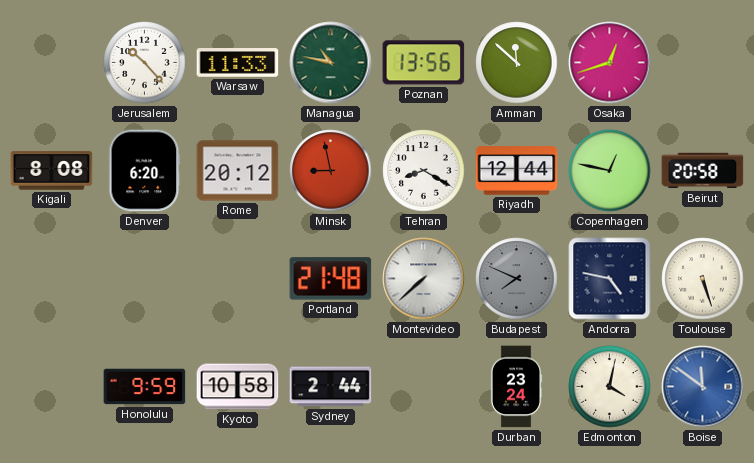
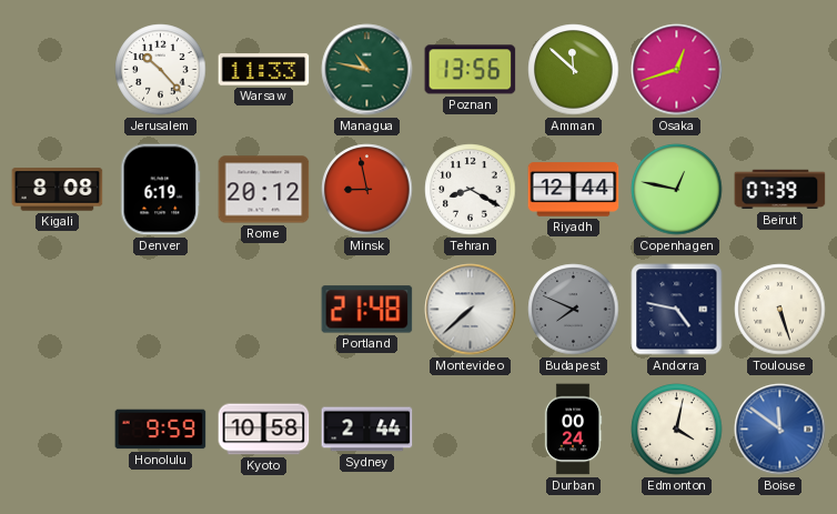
Denver: 6:20 -> 6:19
Beirut: 20:58 -> 07:39
Durban: 23:24 -> 00:24
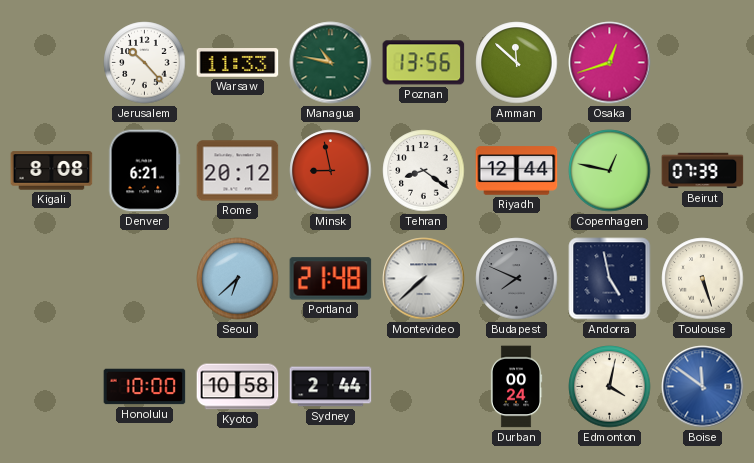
Denver: 6:19 -> 6:21
Tehran: 8:20 -> 8:21
Seoul: none -> 6:38
Andorra: 4:47 -> 4:58
Honolulu: 9:59 -> 10:00
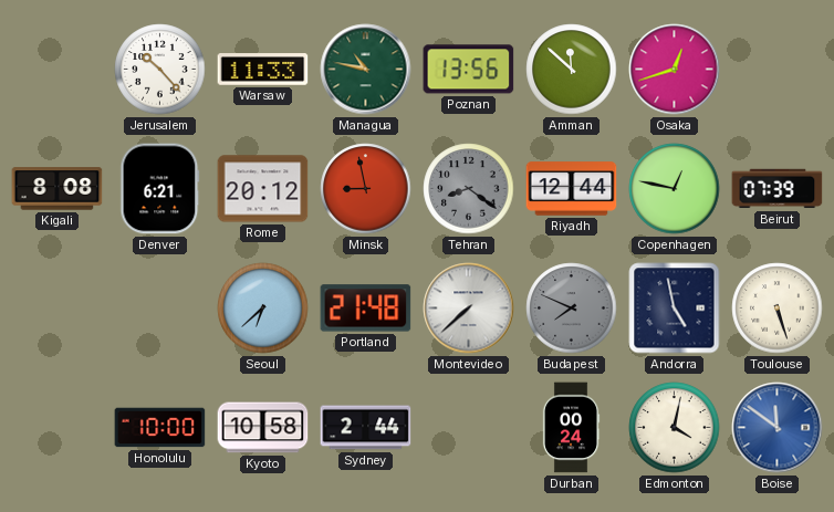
Tehran dial: white -> grey
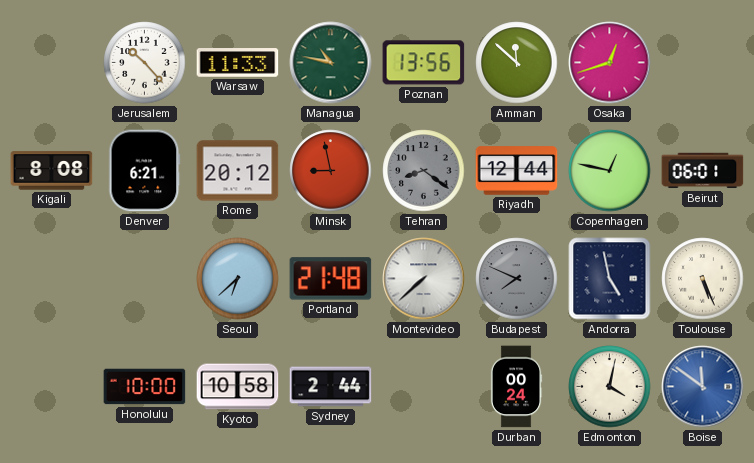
Beirut: 07:39 -> 06:01
Toulouse: 5:27 -> 5:26
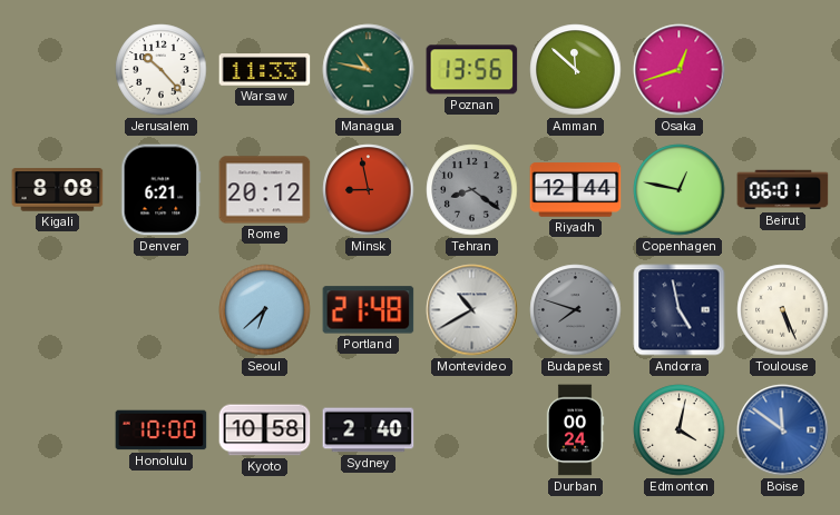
Montevideo: 7:38 -> 10:40
Budapest: 7:49 -> 7:48
Sydney: 2:44 -> 2:40
